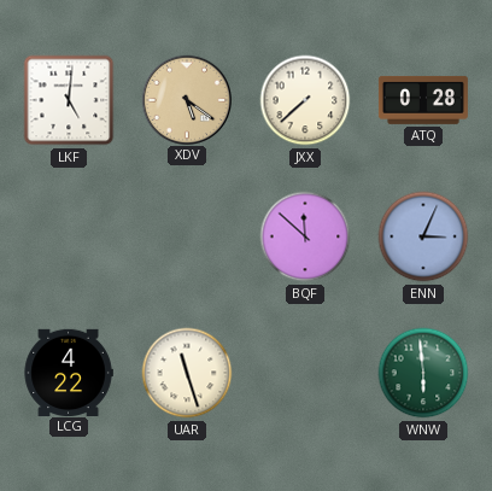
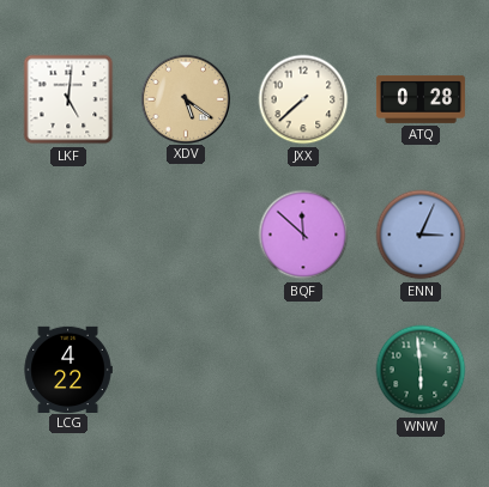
UAR: 11:27 -> none
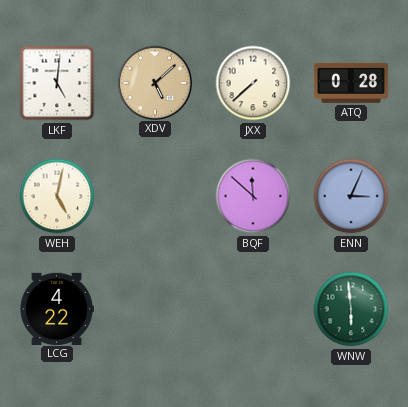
XDV: 5:21 -> 5:08
WEH: none -> 5:02
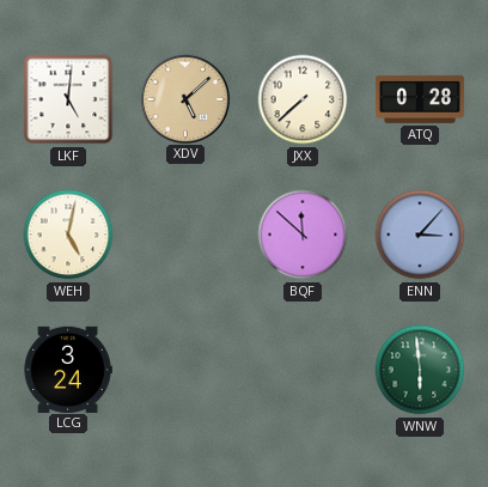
ENN: 3:04 -> 3:07
LCG: 4:22 -> 3:24
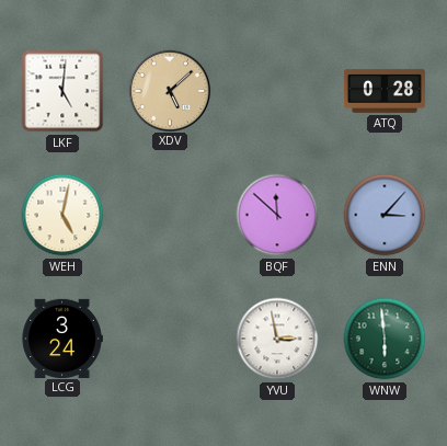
JXX: 7:38 -> none
YVU: none -> 2:58
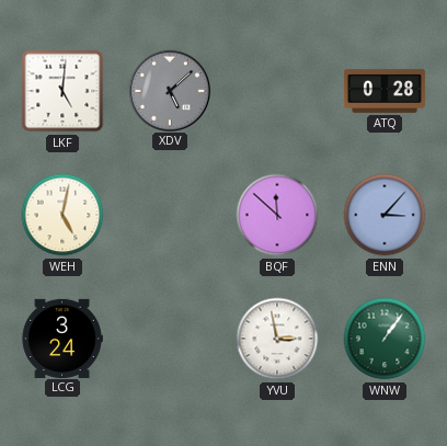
XDV dial: champagne -> grey
WNW: 5:59 -> 1:06
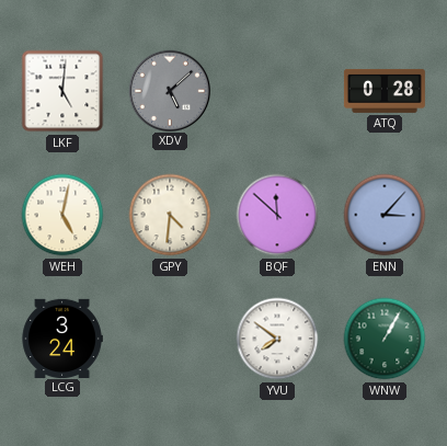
GPY: none -> 4:31
YVU: 2:58 -> 7:51
WNW: 1:06 -> 1:05
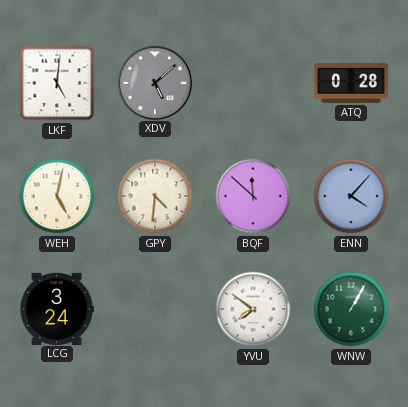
ENN: 3:07 -> 4:07
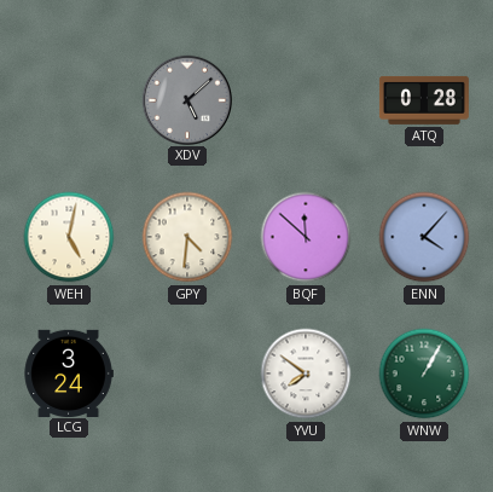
LKF: 5:01 -> none
